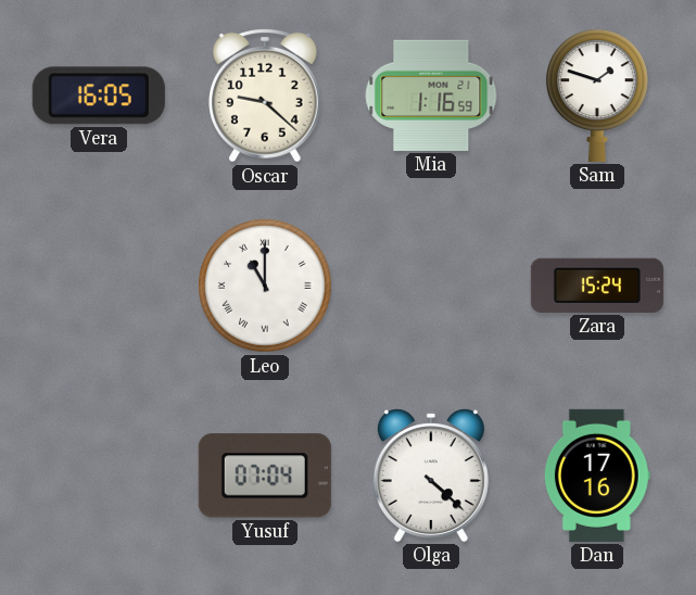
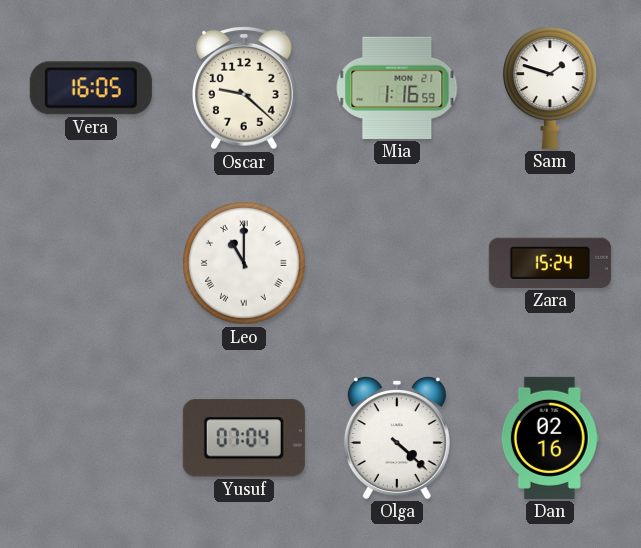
Dan: 17:16 -> 02:16
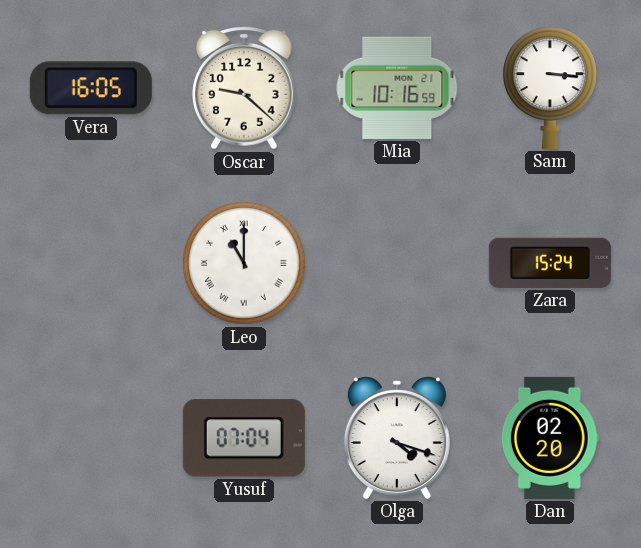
Mia: 1:16 -> 10:16
Sam: 1:48 -> 3:16
Olga: 4:22 -> 4:18
Dan: 02:16 -> 02:20
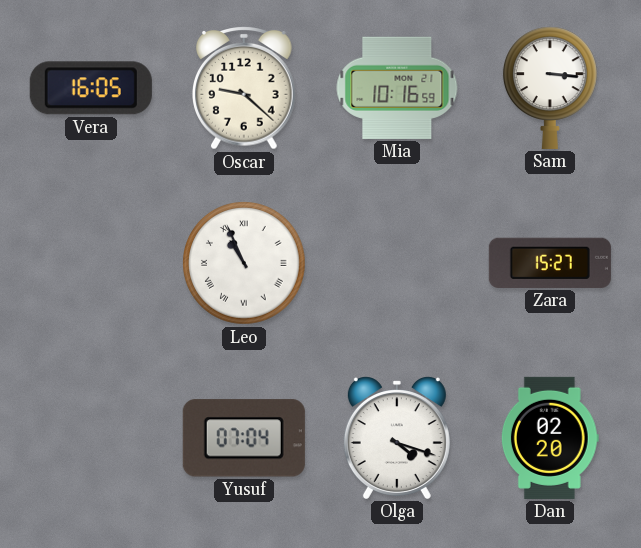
Leo: 11:00 -> 10:56
Zara: 15:24 -> 15:27
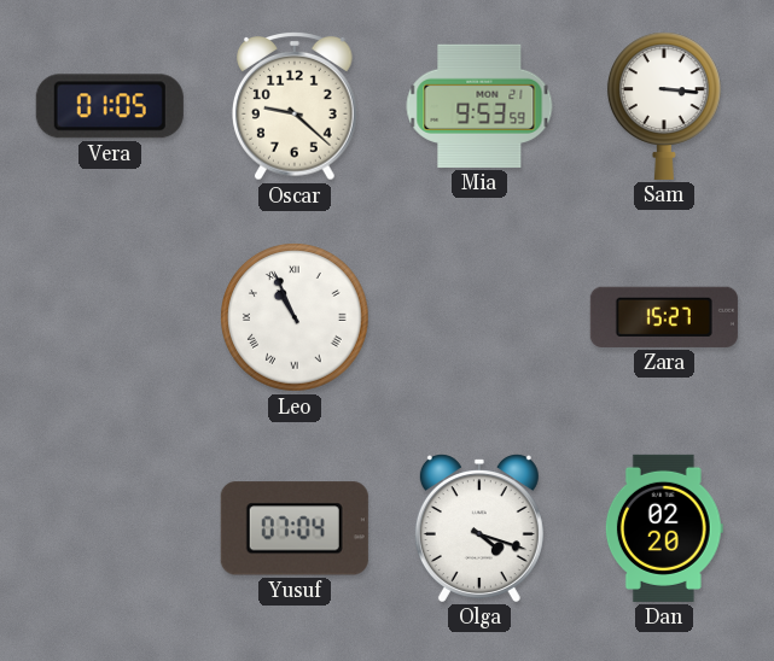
Vera: 16:05 -> 01:05
Mia: 10:16 -> 9:53
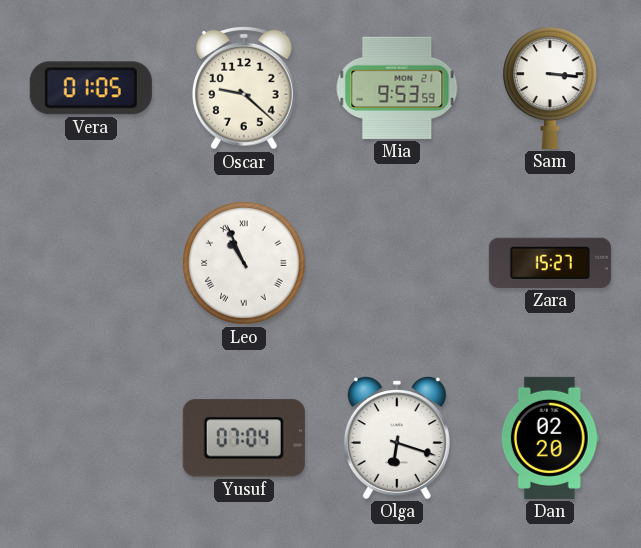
Olga: 4:18 -> 6:18
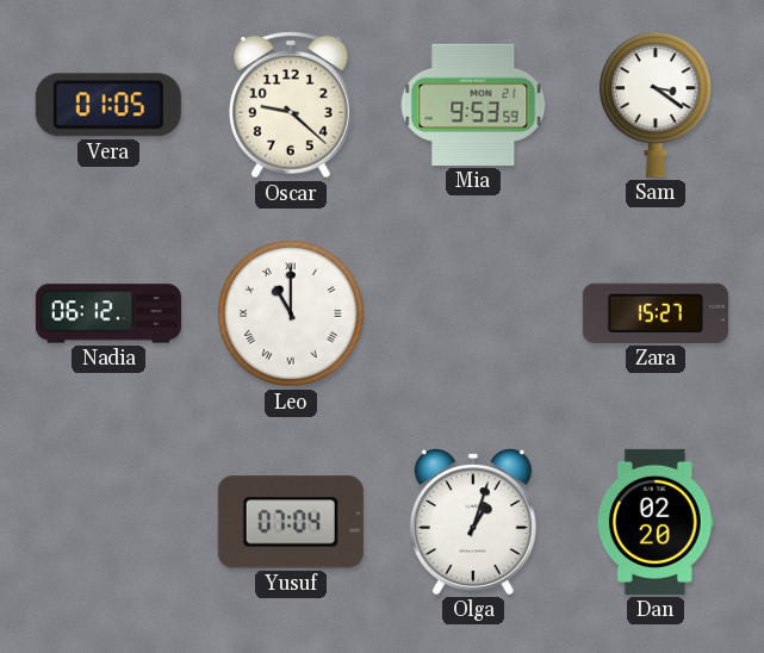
Sam: 3:16 -> 3:21
Nadia: none -> 06:12
Leo: 10:56 -> 11:00
Olga: 6:18 -> 1:03
